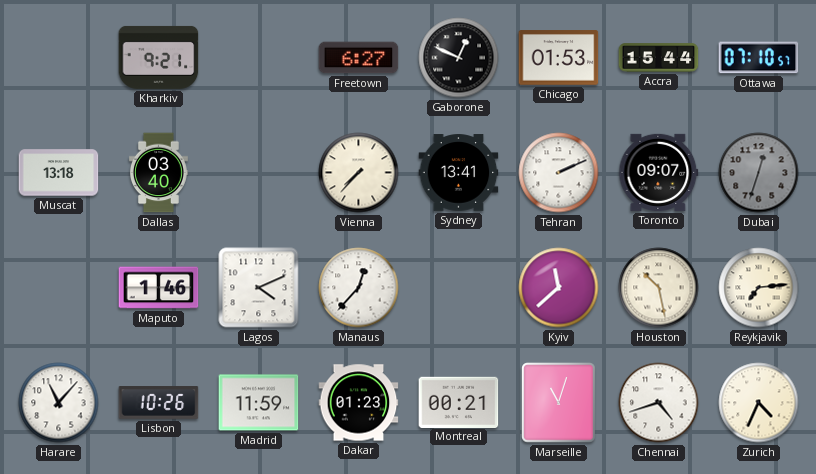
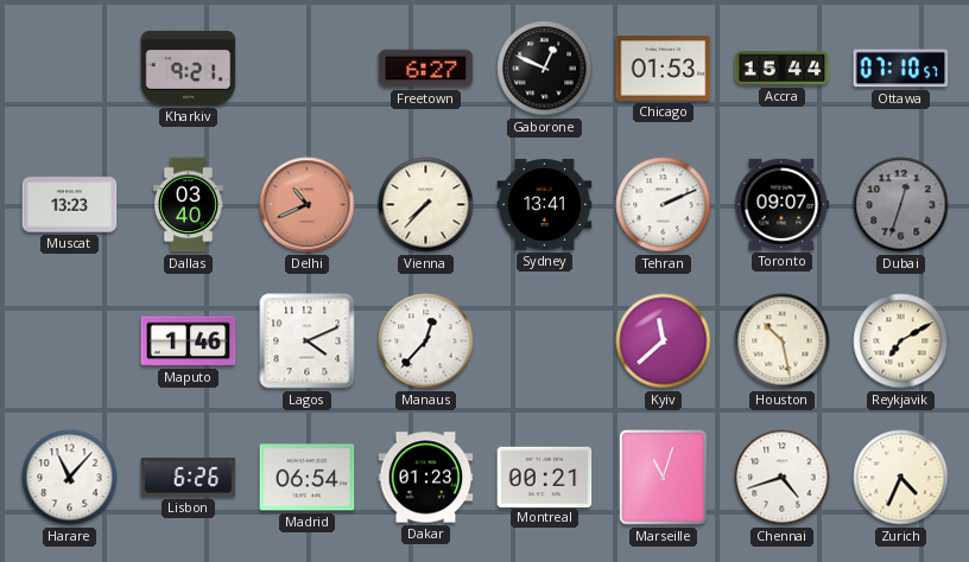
Muscat: 13:18 -> 13:23
Delhi: none -> 10:41
Reykjavik: 7:14 -> 7:10
Lisbon: 10:26 -> 6:26
Madrid: 11:59 -> 06:54
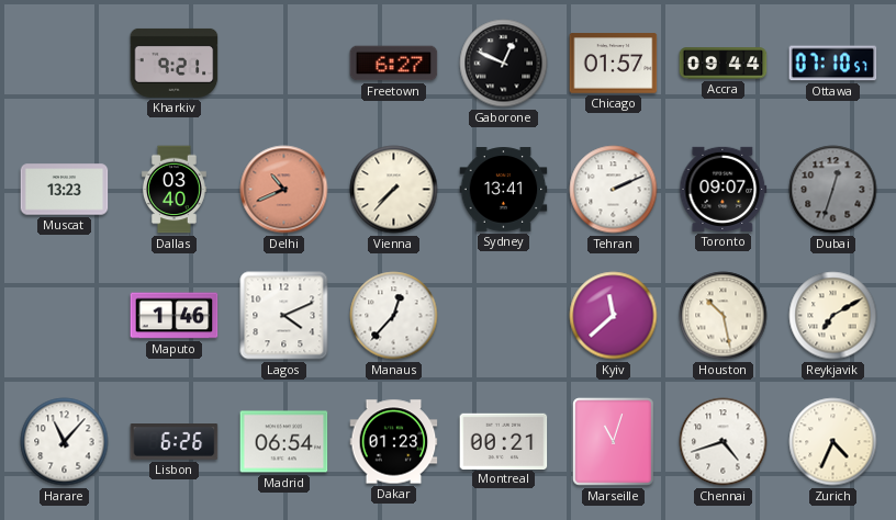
Chicago: 01:53 -> 01:57
Accra: 15:44 -> 09:44
